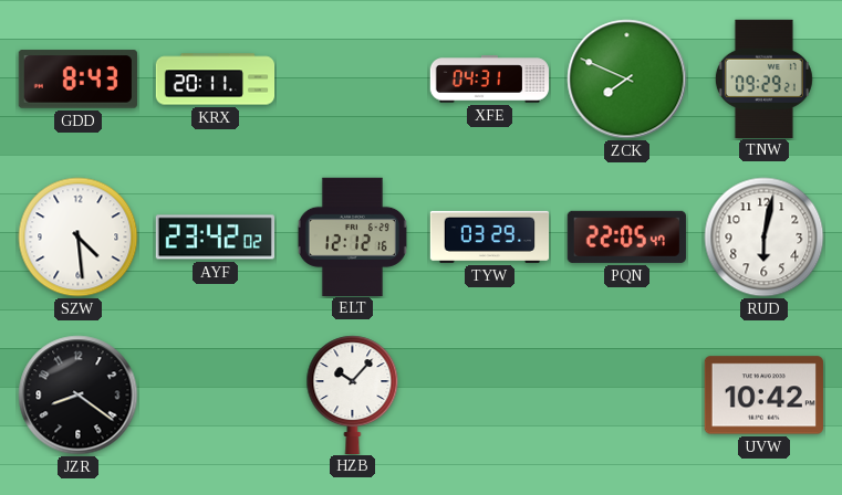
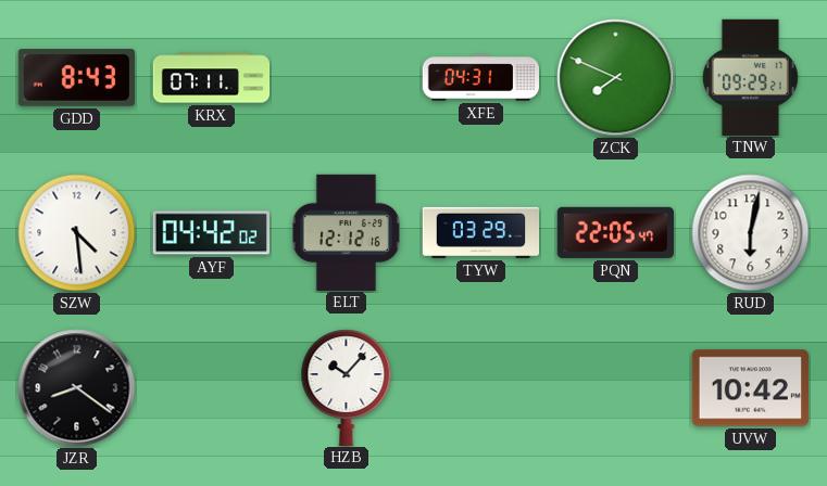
KRX: 20:11 -> 07:11
AYF: 23:42 -> 04:42
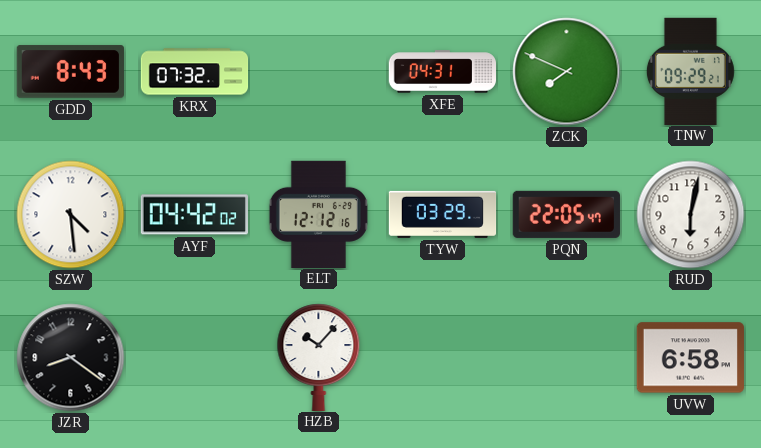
KRX: 07:11 -> 07:32
UVW: 10:42 -> 6:58
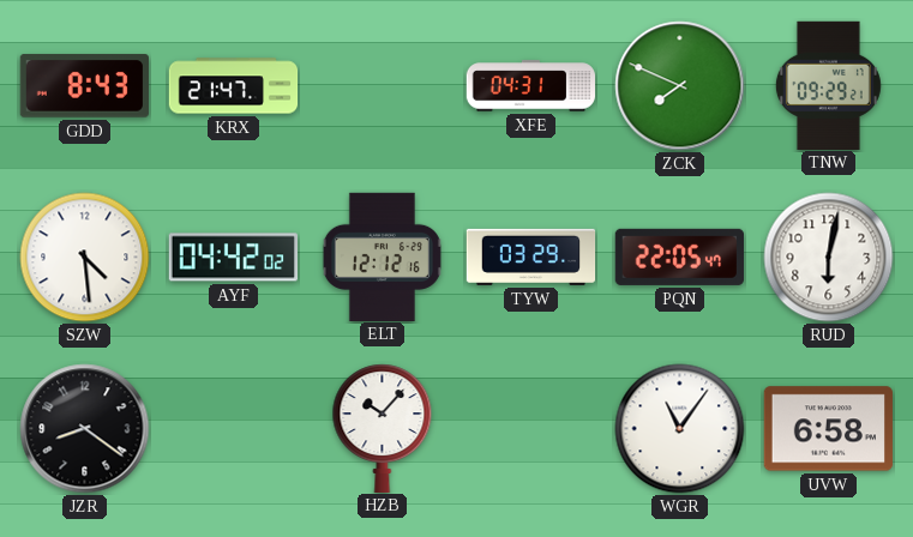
KRX: 07:32 -> 21:47
WGR: none -> 11:06
